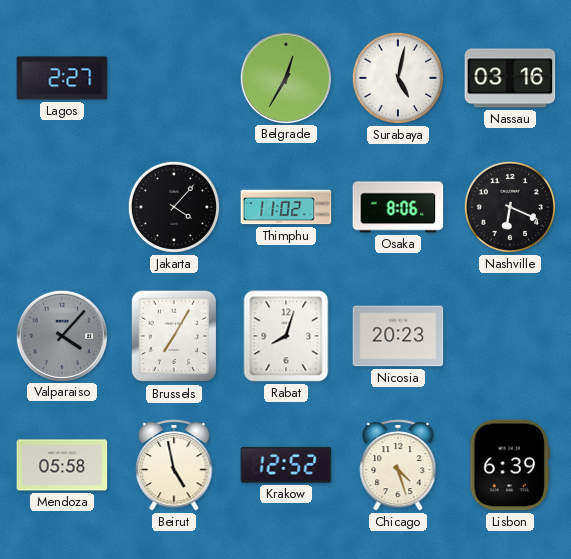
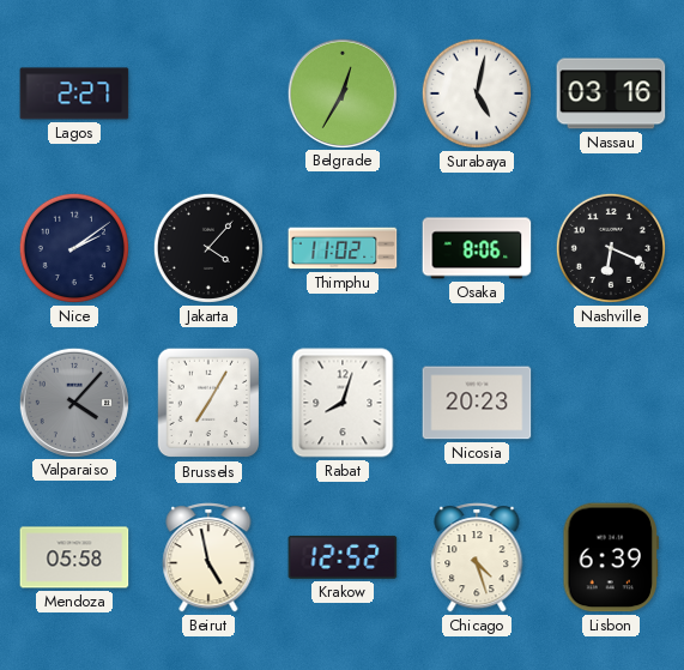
Nice: none -> 2:09
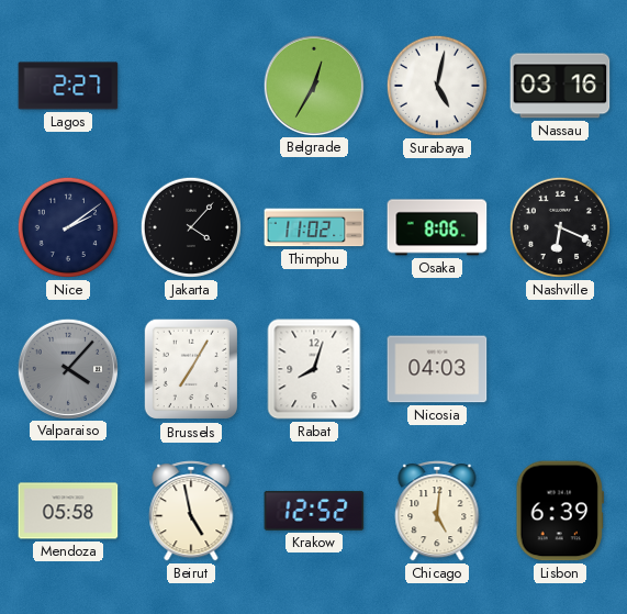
Nicosia: 20:23 -> 04:03
Chicago: 4:27 -> 5:01
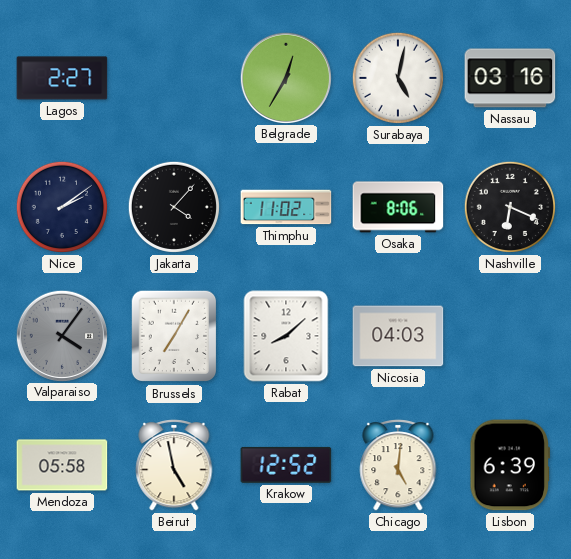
Valparaiso: 4:07 -> 4:06
Rabat: 8:03 -> 8:08
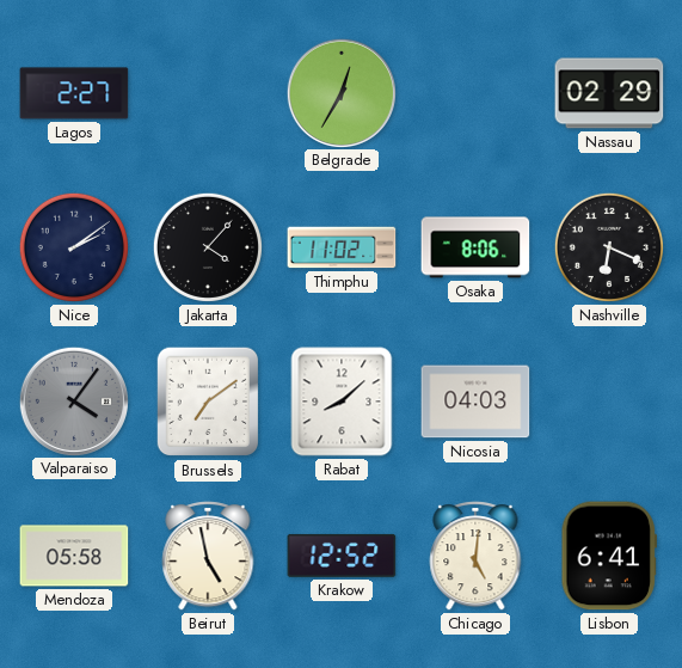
Surabaya: 5:02 -> none
Nassau: 03:16 -> 02:29
Brussels: 7:05 -> 7:09
Lisbon: 6:39 -> 6:41
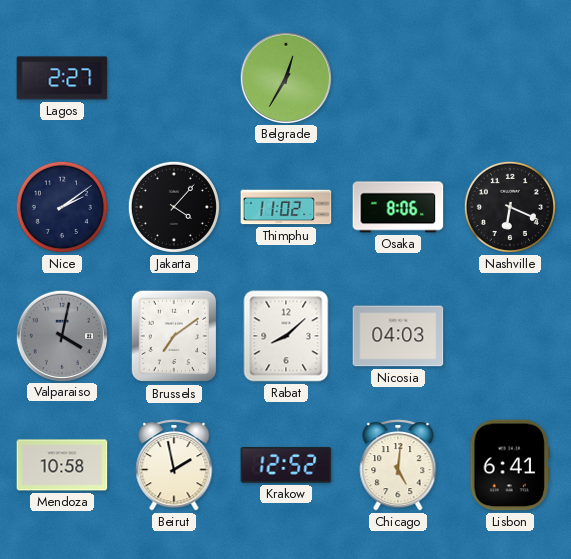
Nassau: 02:29 -> none
Valparaiso: 4:06 -> 4:02
Mendoza: 05:58 -> 10:58
Beirut: 4:58 -> 1:58
